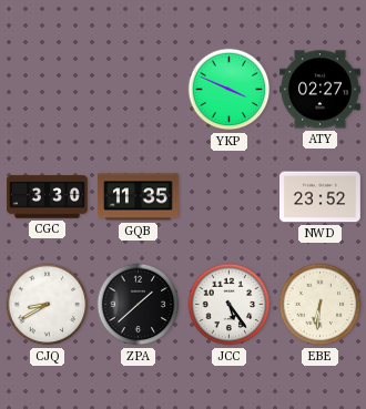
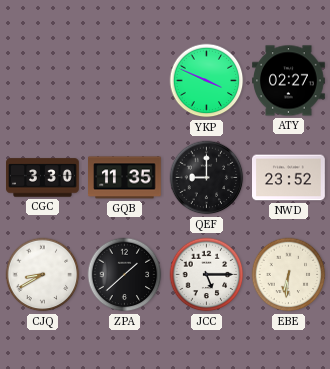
QEF: none -> 9:00
JCC: 5:24 -> 5:15
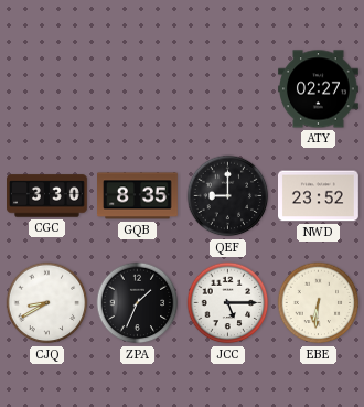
YKP: 3:49 -> none
GQB: 11:35 -> 8:35
ZPA: 1:38 -> 1:34
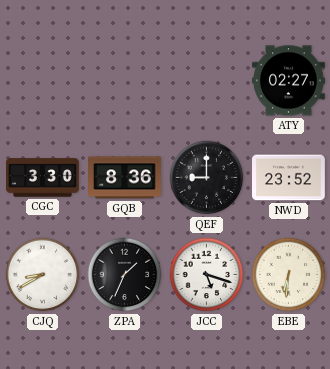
GQB: 8:35 -> 8:36
JCC: 5:15 -> 5:18
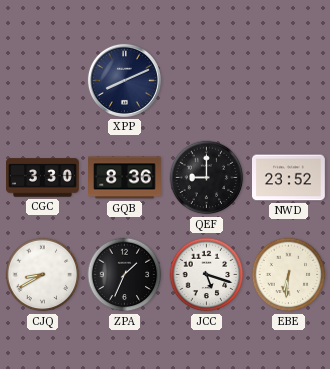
XPP: none -> 8:11
ATY: 02:27 -> none
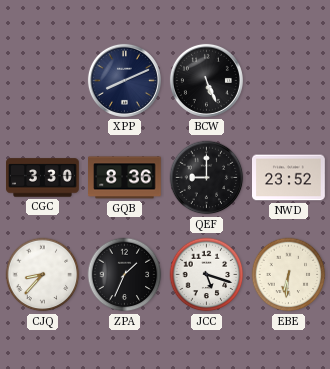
BCW: none -> 5:26
CJQ: 8:40 -> 8:37
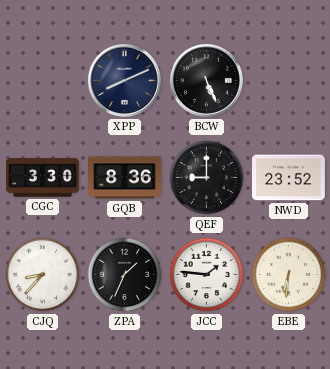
JCC: 5:18 -> 1:46
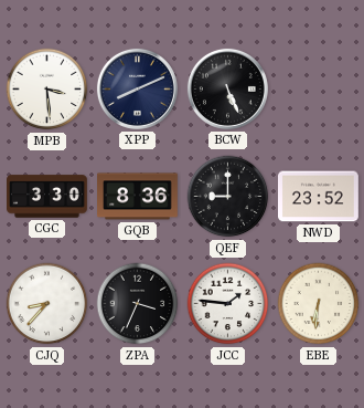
MPB: none -> 3:29
ZPA: 1:34 -> 3:34
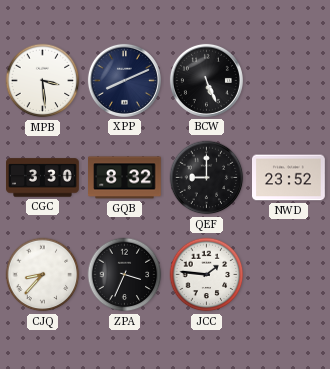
GQB: 8:36 -> 8:32
EBE: 6:31 -> none
